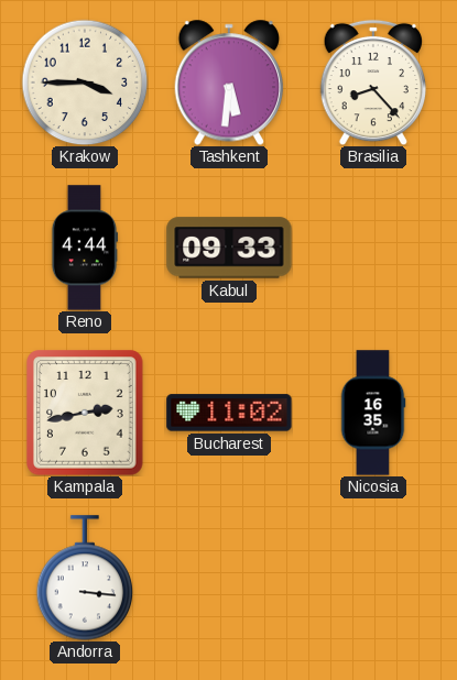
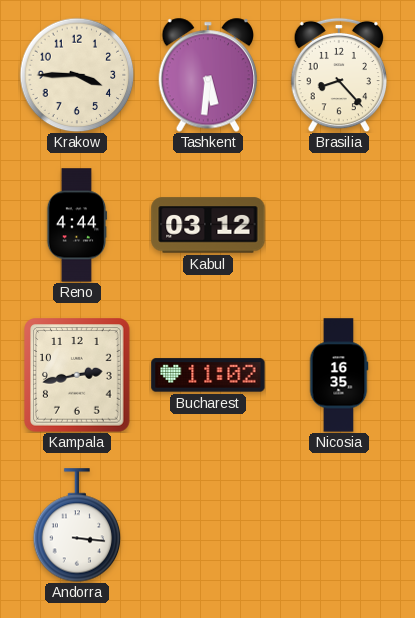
Kabul: 09:33 -> 03:12
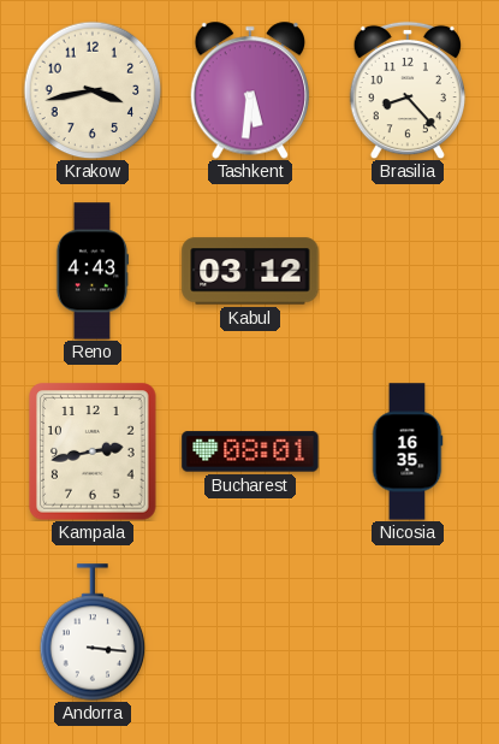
Krakow: 3:45 -> 3:43
Reno: 4:44 -> 4:43
Bucharest: 11:02 -> 08:01
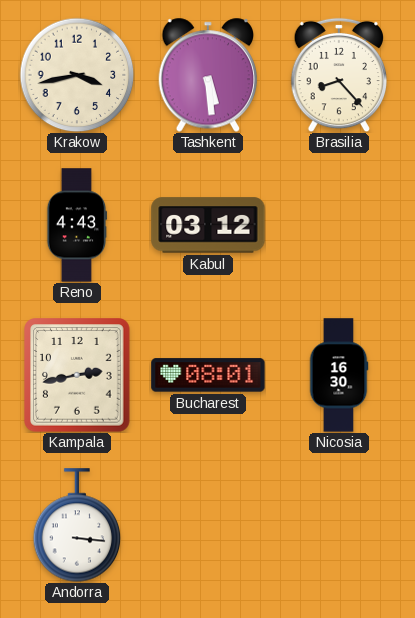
Tashkent: 5:31 -> 5:29
Nicosia: 16:35 -> 16:30
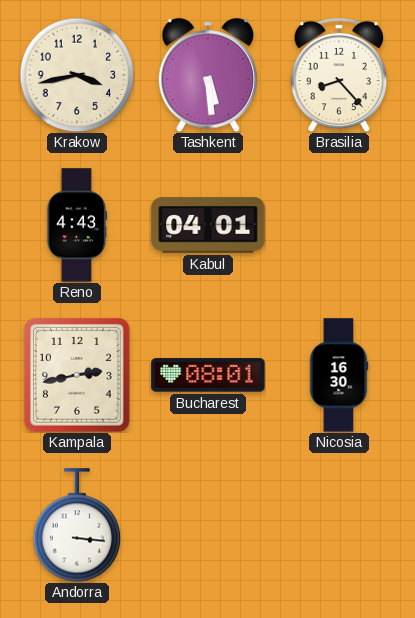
Kabul: 03:12 -> 04:01
